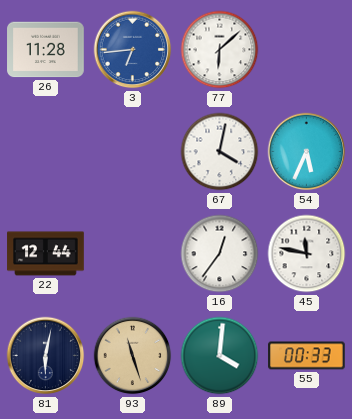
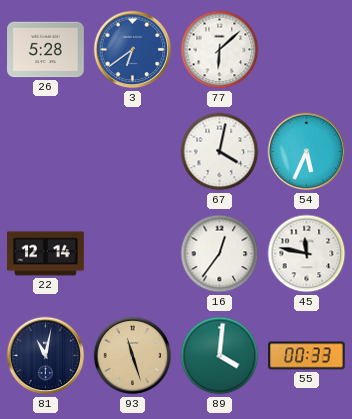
26: 11:28 -> 5:28
3: 6:44 -> 6:39
22: 12:44 -> 12:14
81: 6:02 -> 11:02
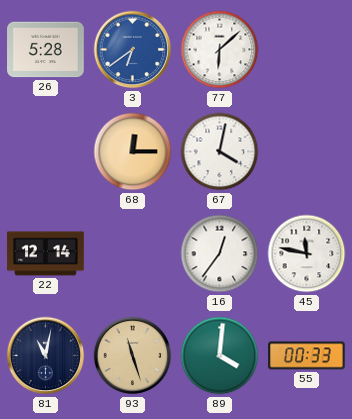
68: none -> 12:15
54: 5:34 -> none
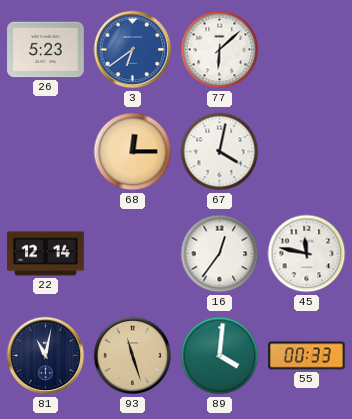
26: 5:28 -> 5:23
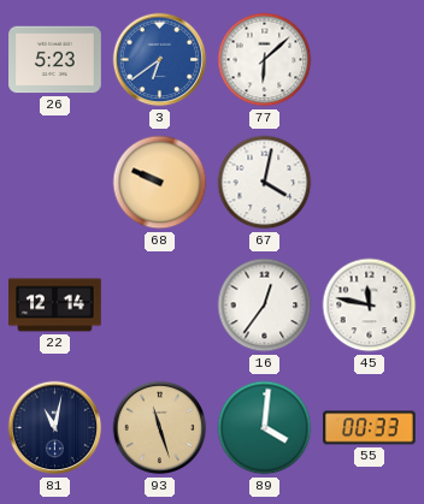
68: 12:15 -> 9:49
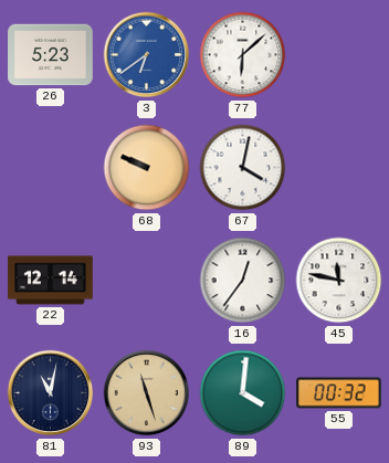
55: 00:33 -> 00:32
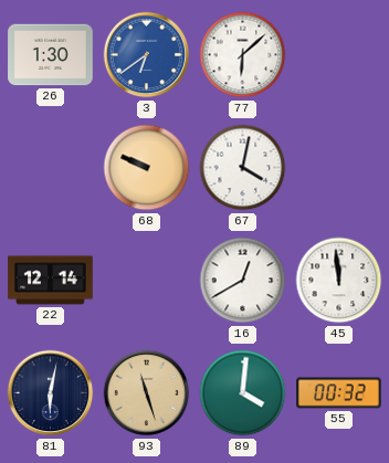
26: 5:23 -> 1:30
16: 12:36 -> 12:40
45: 11:47 -> 11:59
81: 11:02 -> 6:02
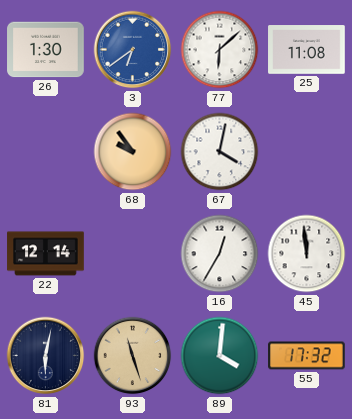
25: none -> 11:08
68: 9:49 -> 9:54
16: 12:40 -> 12:35
55: 00:32 -> 17:32
